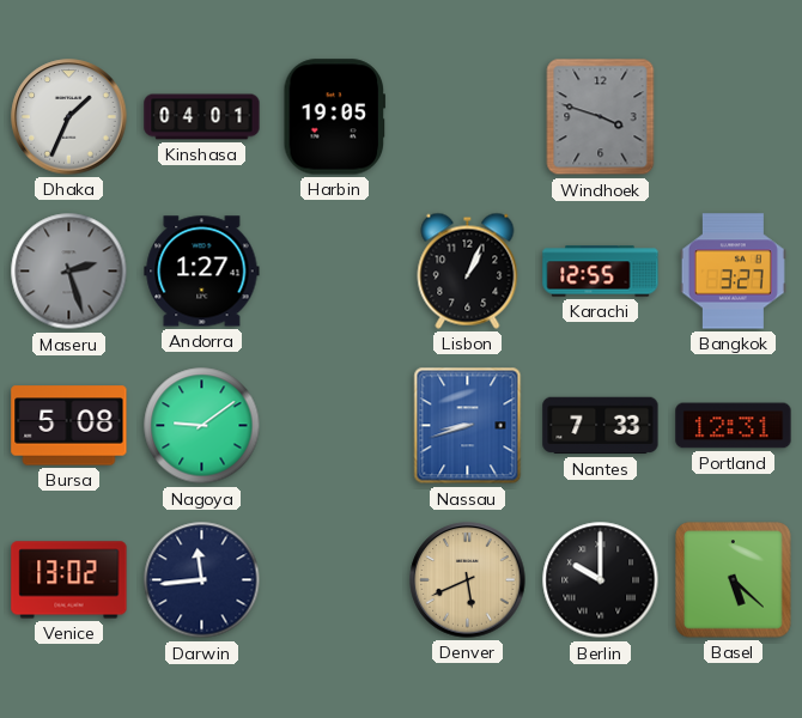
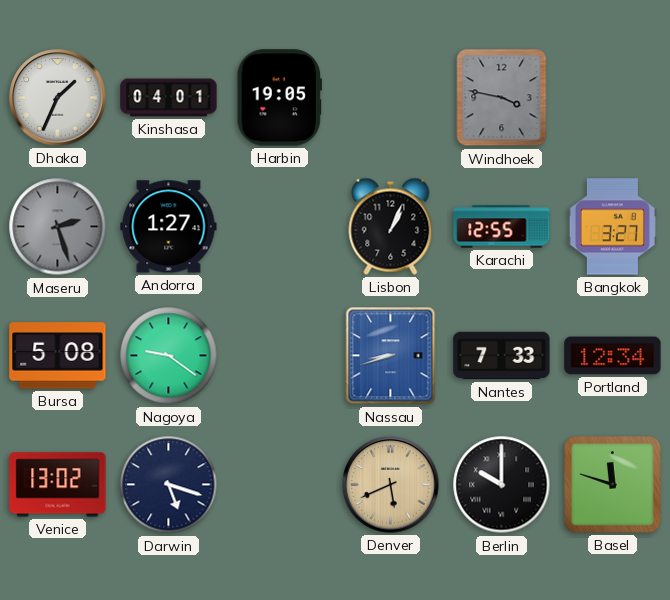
Windhoek: 3:48 -> 3:47
Nagoya: 9:09 -> 9:21
Portland: 12:31 -> 12:34
Darwin: 11:44 -> 5:18
Basel: 5:22 -> 11:48
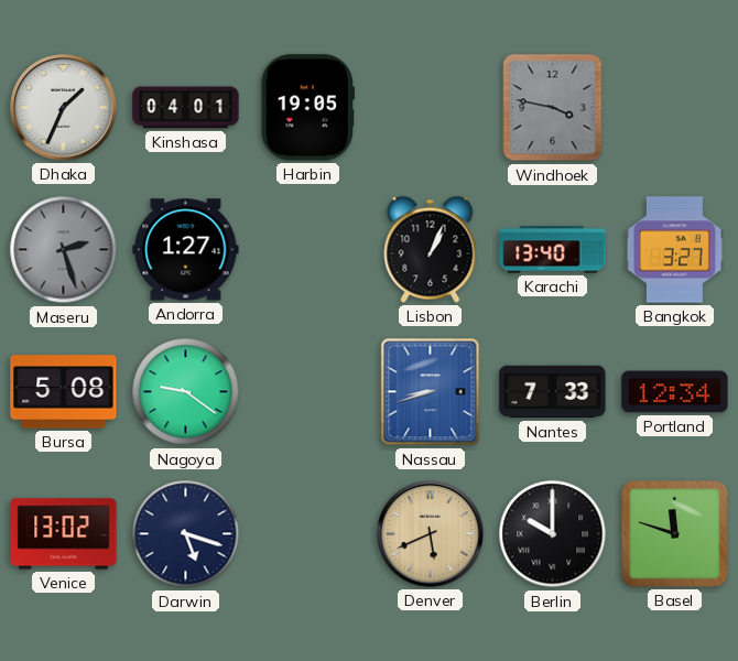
Karachi: 12:55 -> 13:40
